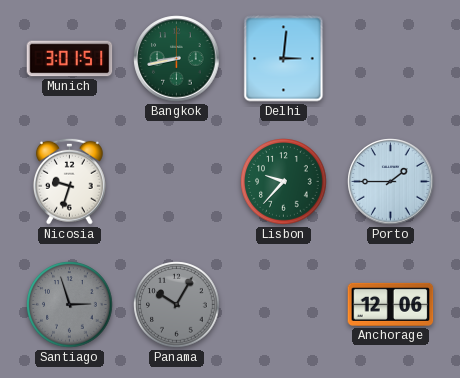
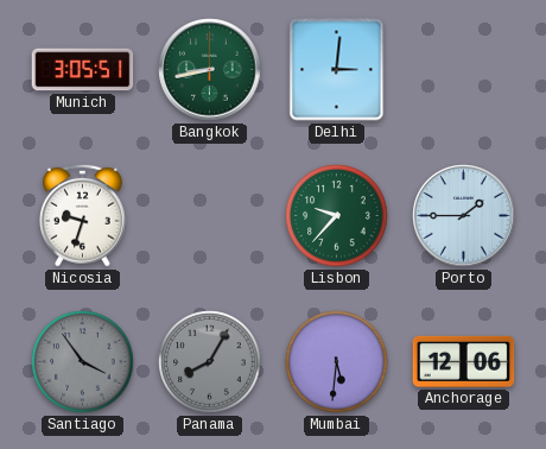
Munich: 3:01 -> 3:05
Santiago: 2:57 -> 3:54
Panama: 10:05 -> 8:05
Mumbai: none -> 5:31
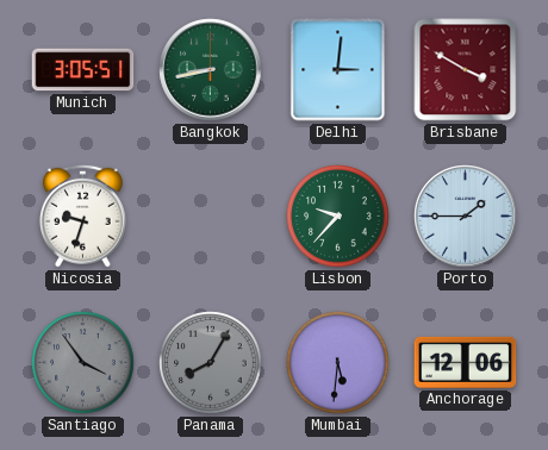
Brisbane: none -> 3:50
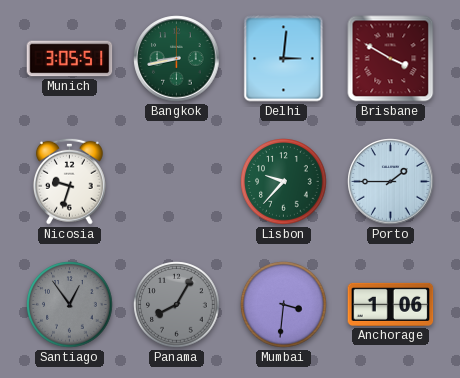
Santiago: 3:54 -> 12:54
Mumbai: 5:31 -> 3:31
Anchorage: 12:06 -> 1:06
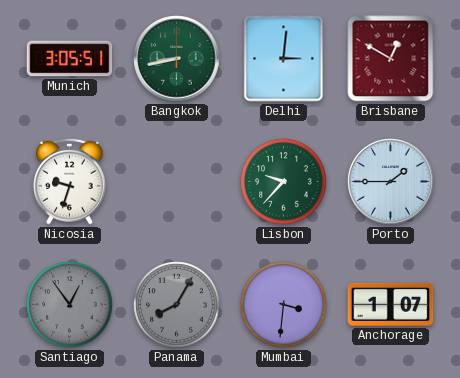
Brisbane: 3:50 -> 12:50
Anchorage: 1:06 -> 1:07
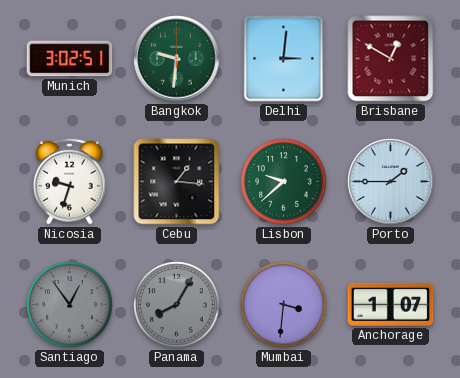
Munich: 3:05 -> 3:02
Bangkok: 8:43 -> 9:31
Cebu: none -> 1:16
Lisbon: 9:37 -> 9:38
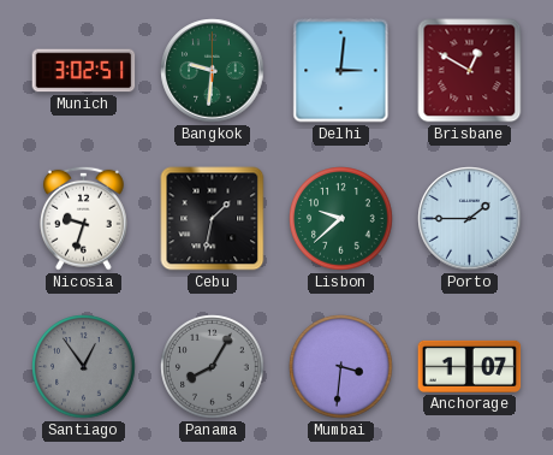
Cebu: 1:16 -> 1:32
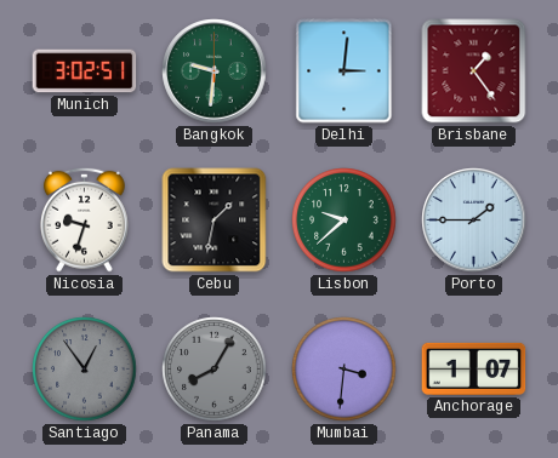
Brisbane: 12:50 -> 1:24
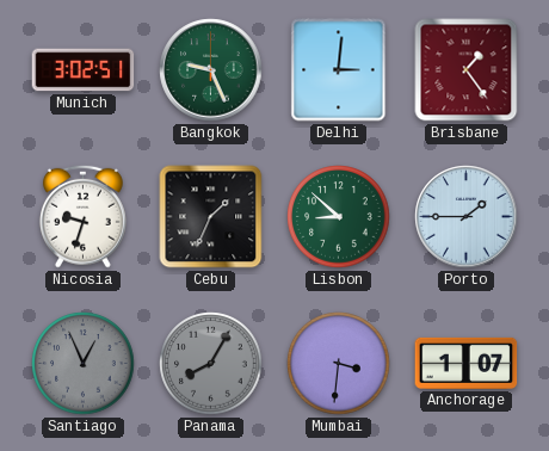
Bangkok: 9:31 -> 9:26
Cebu: 1:32 -> 1:34
Lisbon: 9:38 -> 8:52
Santiago: 12:54 -> 12:56
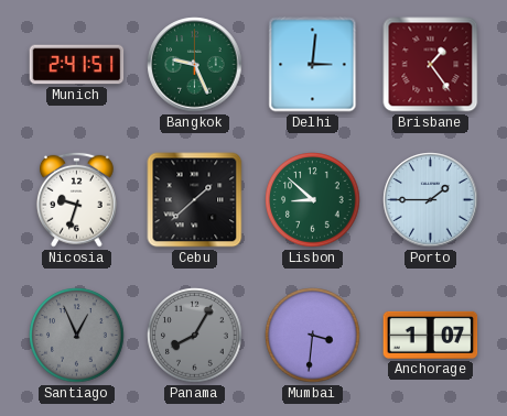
Munich: 3:02 -> 2:41
Cebu: 1:34 -> 1:38
